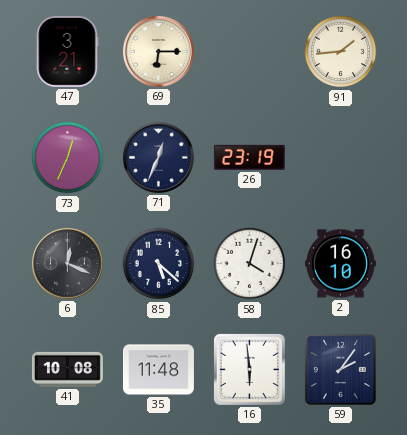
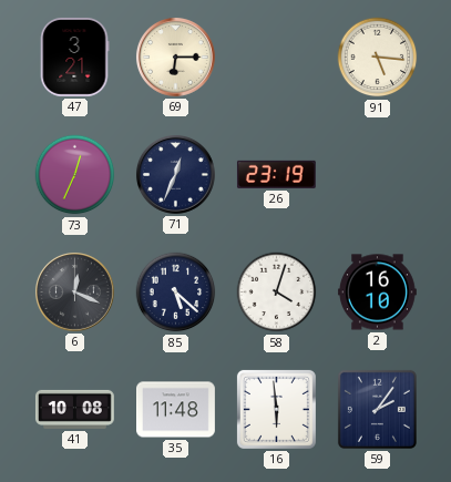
91: 1:44 -> 5:16
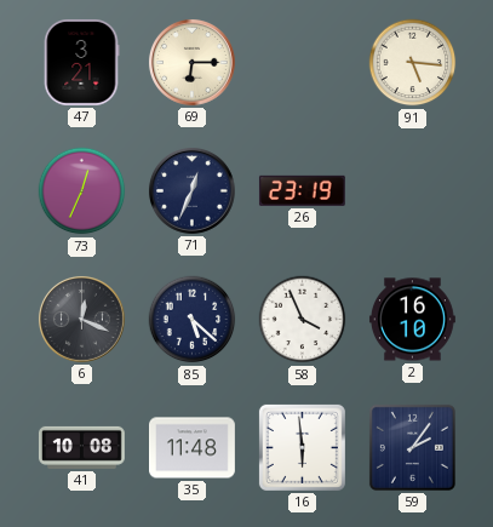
58: 4:03 -> 3:56
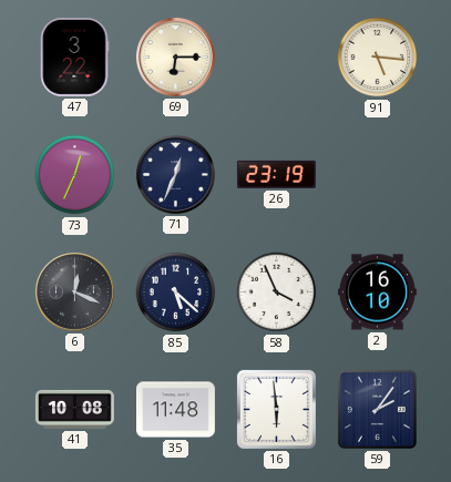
47: 3:21 -> 3:22
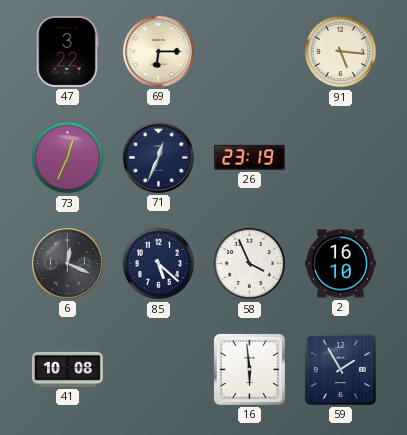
35: 11:48 -> none
59: 2:06 -> 1:55
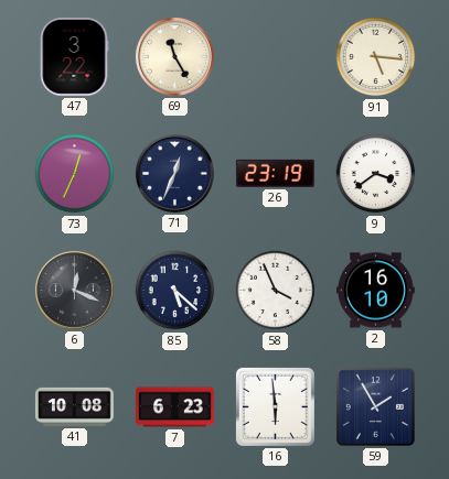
69: 6:15 -> 11:25
9: none -> 3:39
7: none -> 6:23
